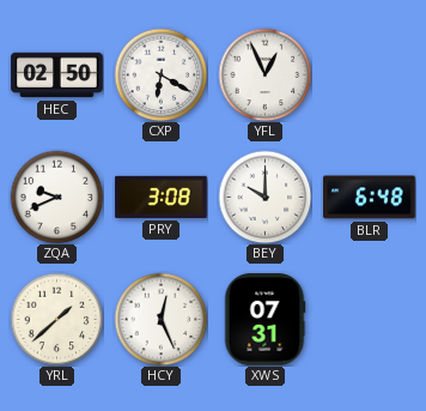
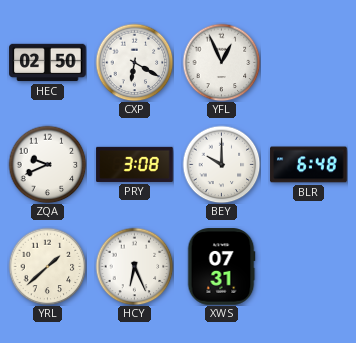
HCY: 12:26 -> 6:26
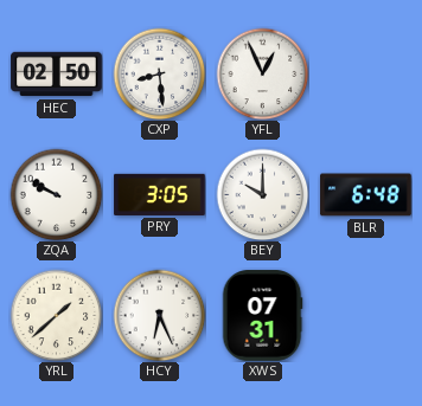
CXP: 6:20 -> 8:29
ZQA: 9:41 -> 9:50
PRY: 3:08 -> 3:05
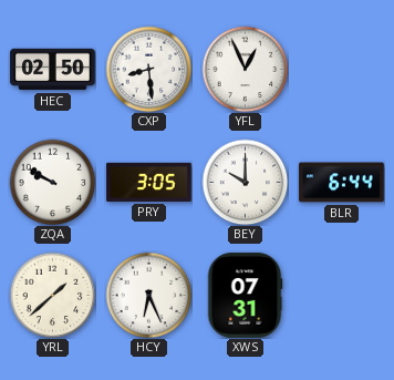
BLR: 6:48 -> 6:44
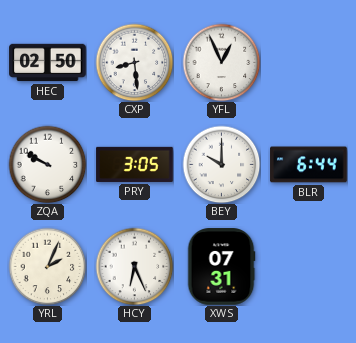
YRL: 1:38 -> 2:04
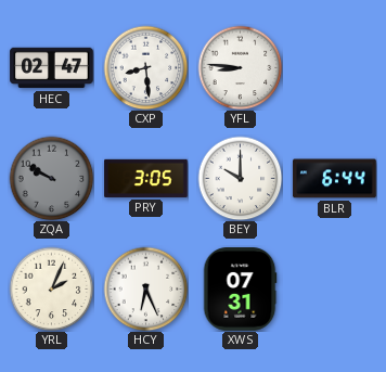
HEC: 02:50 -> 02:47
YFL: 12:56 -> 8:46
ZQA dial: white -> grey
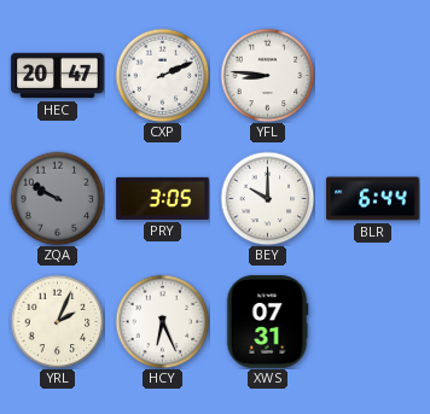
HEC: 02:47 -> 20:47
CXP: 8:29 -> 2:11
